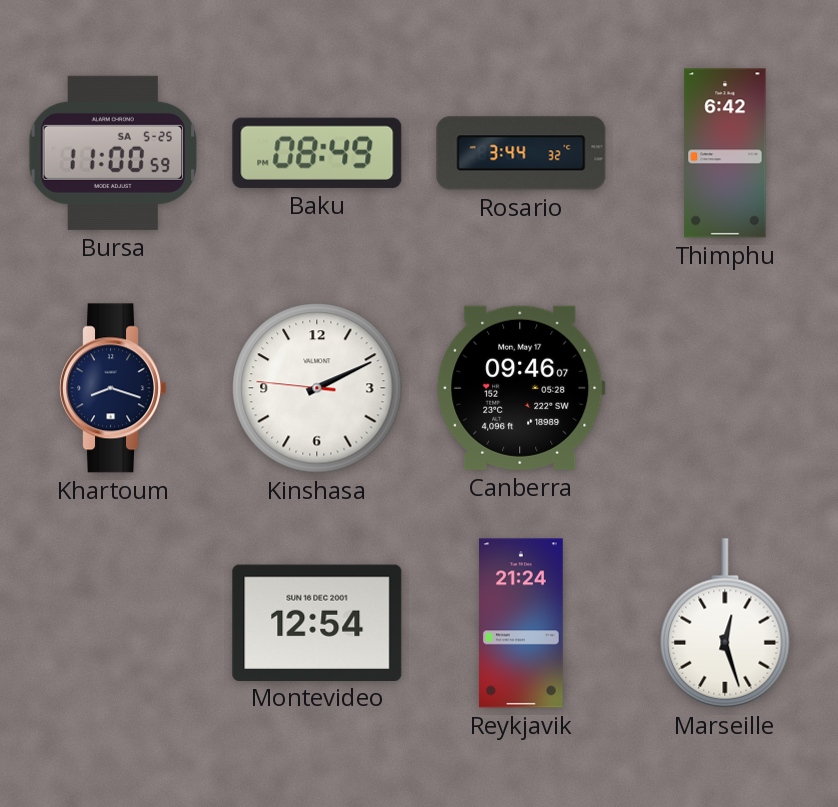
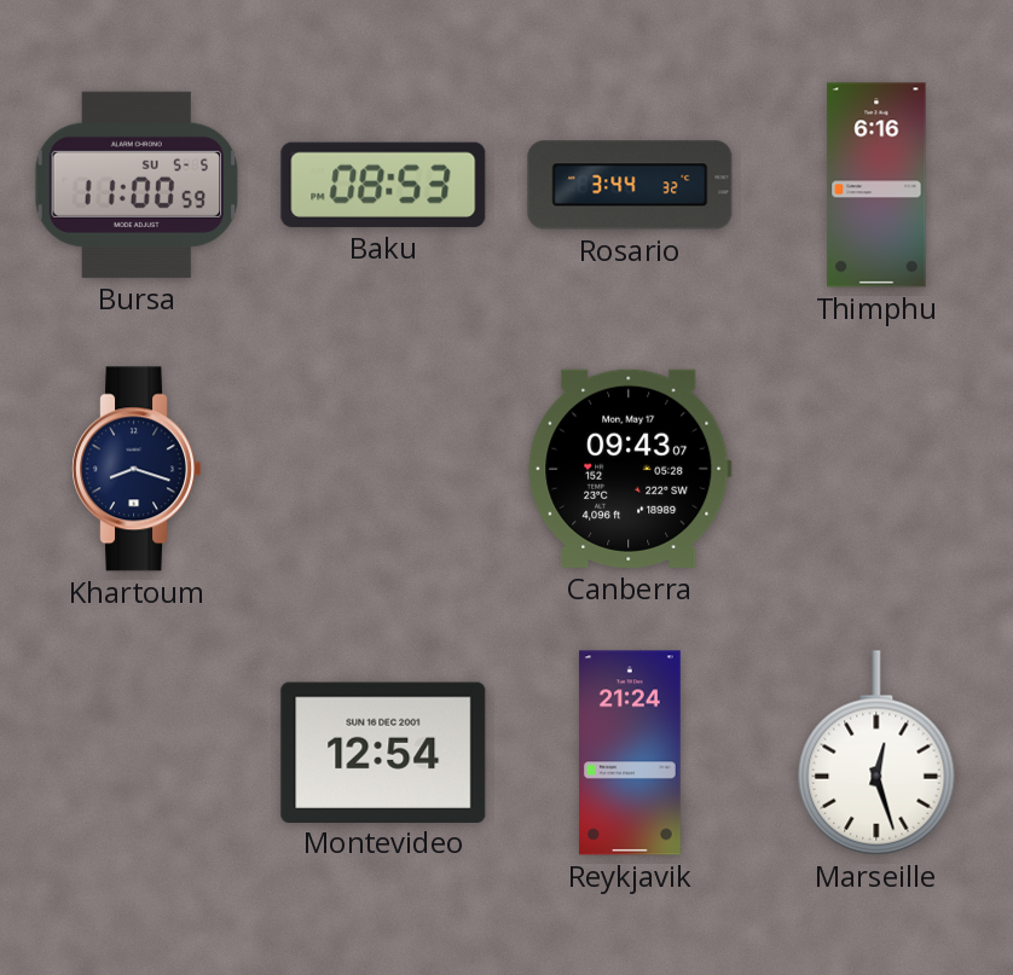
Bursa date: SA 5-25 -> SU 5-5
Baku: 08:49 -> 08:53
Thimphu: 6:42 -> 6:16
Kinshasa: 2:10 -> none
Canberra: 09:46 -> 09:43
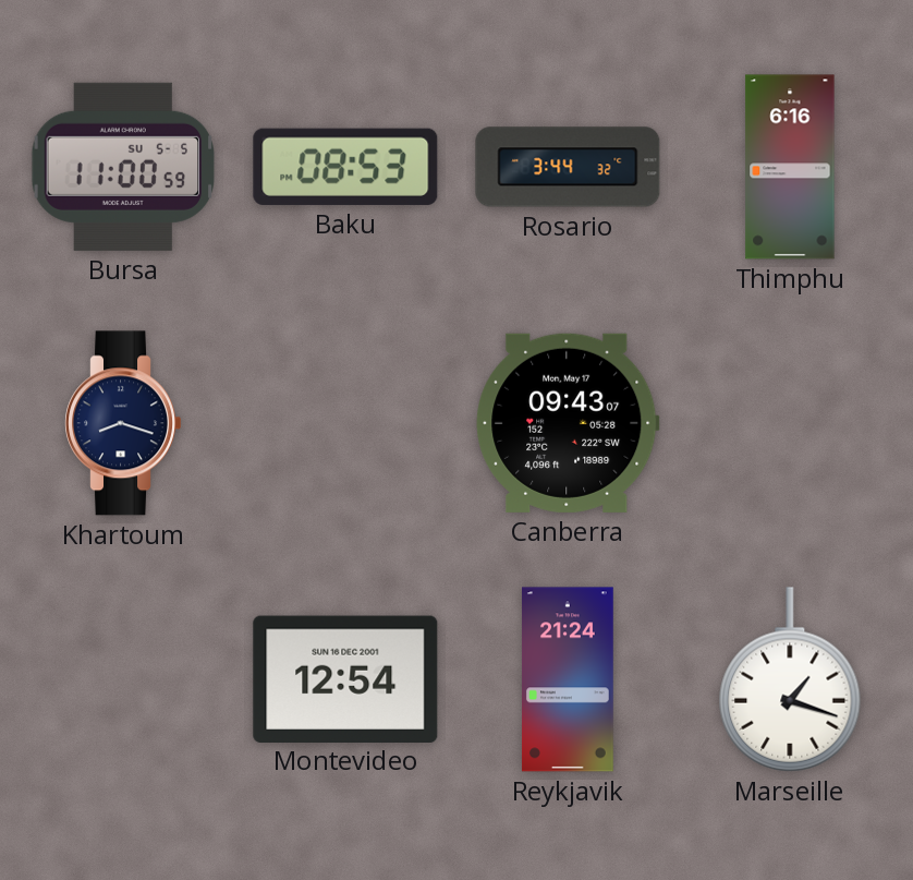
Marseille: 12:27 -> 1:18
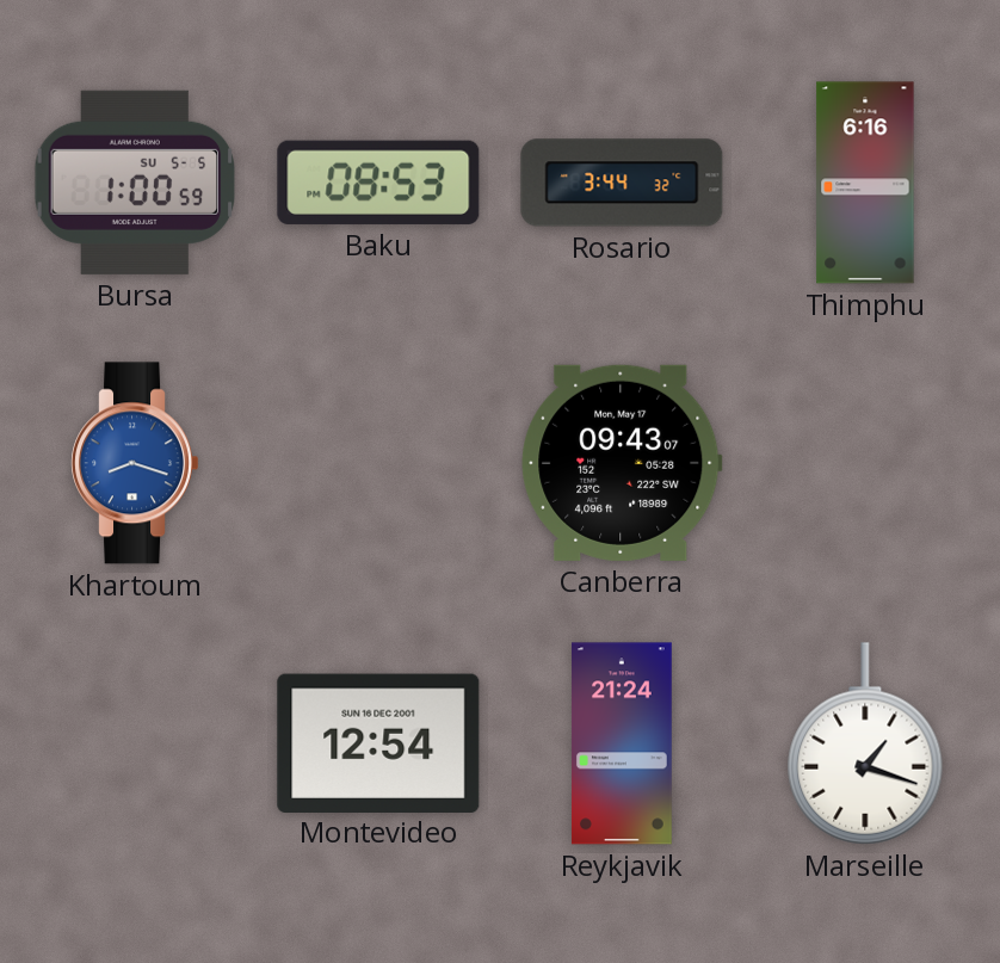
Bursa: 11:00 -> 1:00
Khartoum dial: navy -> blue
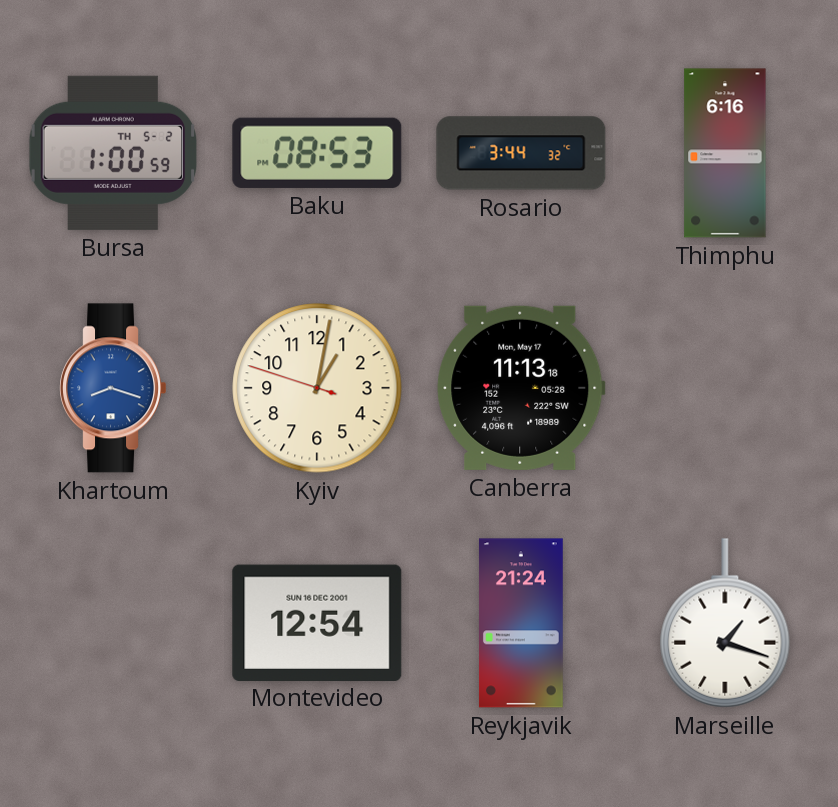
Bursa date: SU 5-5 -> TH 5-2
Kyiv: none -> 1:01
Canberra: 09:43 -> 11:13
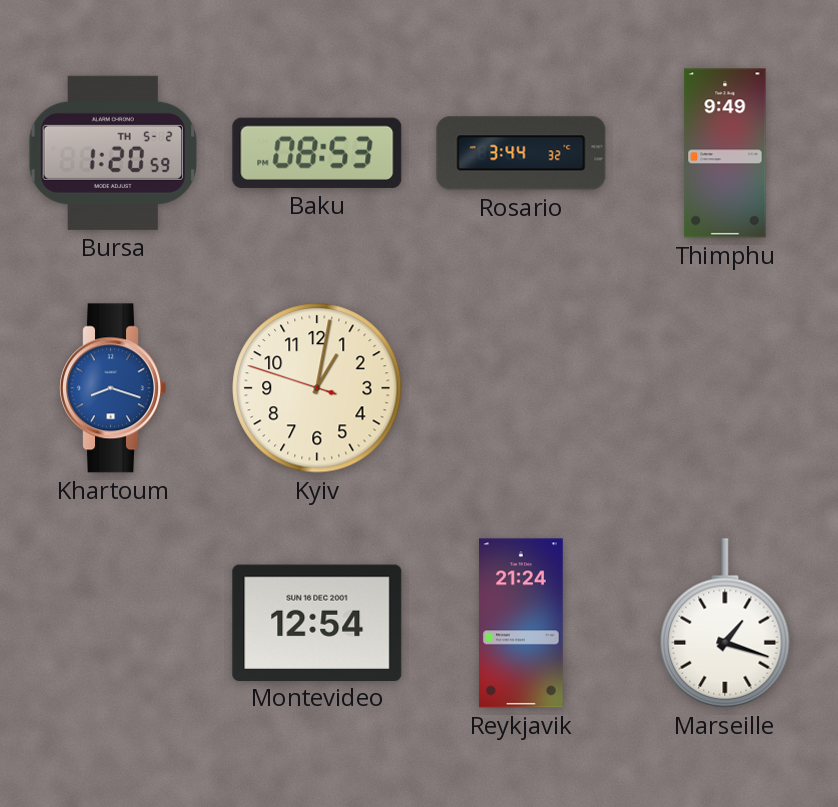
Bursa: 1:00 -> 1:20
Thimphu: 6:16 -> 9:49
Canberra: 11:13 -> none
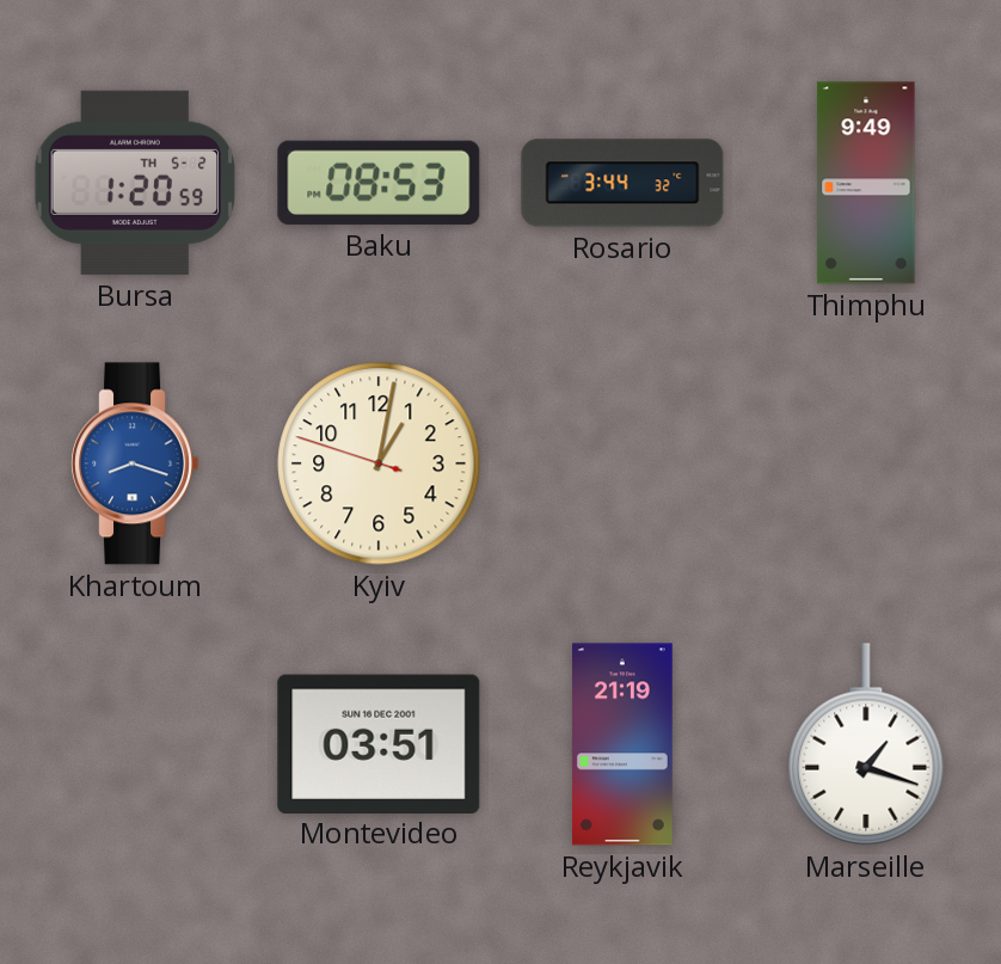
Montevideo: 12:54 -> 03:51
Reykjavik: 21:24 -> 21:19
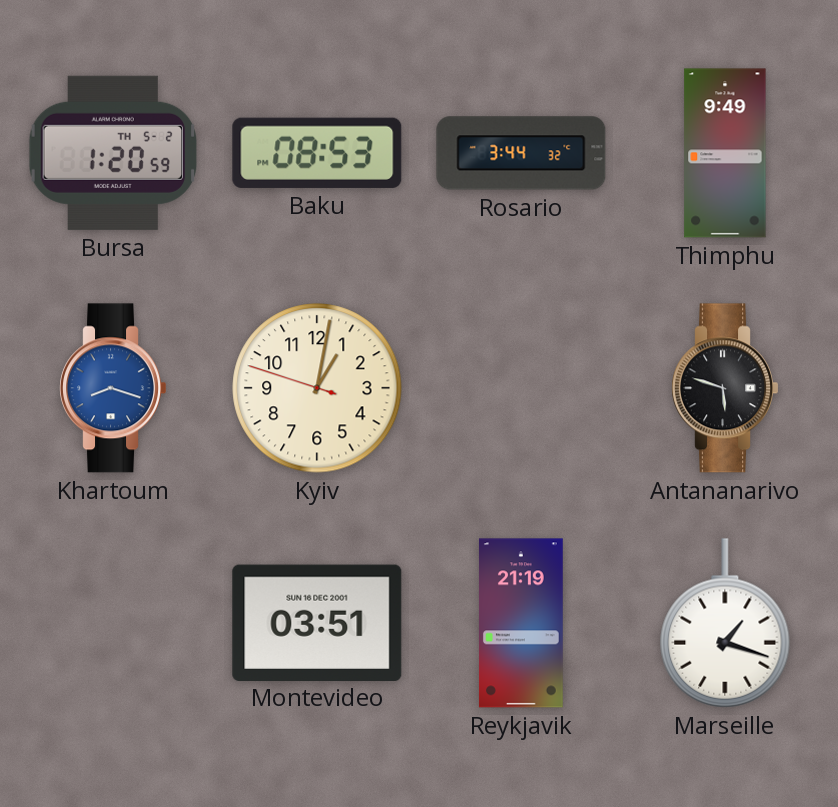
Antananarivo: none -> 5:48
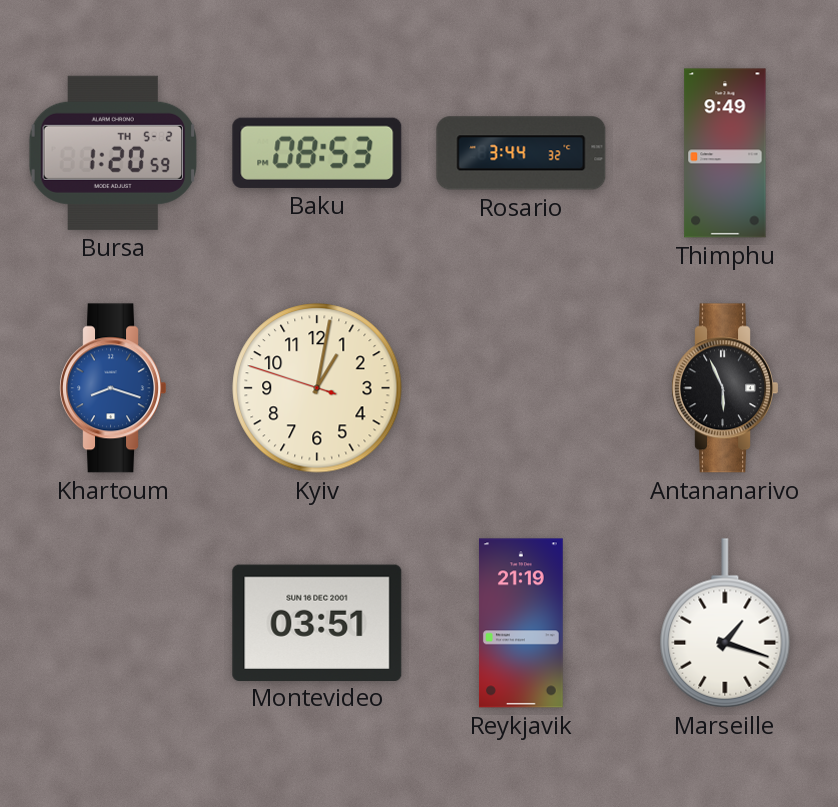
Antananarivo: 5:48 -> 5:56
